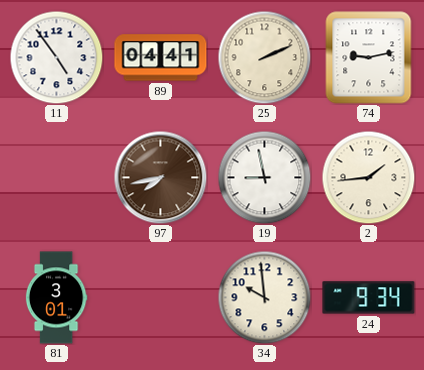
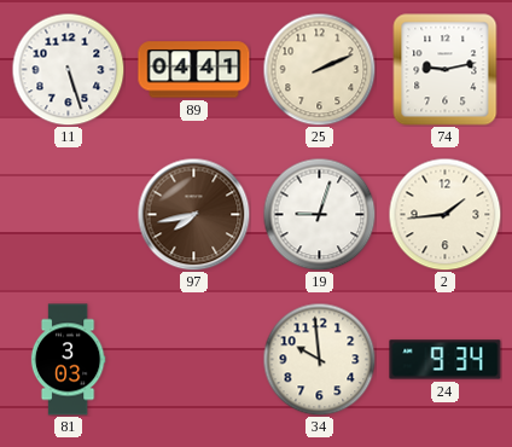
11: 4:54 -> 5:27
19: 8:58 -> 9:03
81: 3:01 -> 3:03
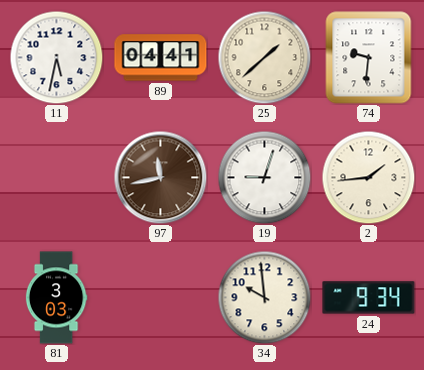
11: 5:27 -> 5:32
25: 2:11 -> 1:38
74: 9:13 -> 9:31
97: 7:43 -> 11:43
